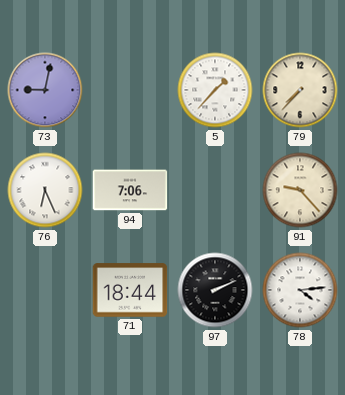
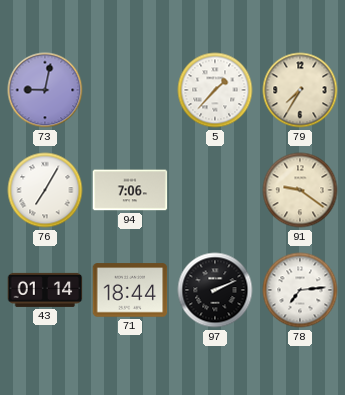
79: 7:37 -> 7:35
76: 6:26 -> 7:05
91: 9:23 -> 9:21
43: none -> 01:14
78: 4:14 -> 7:14
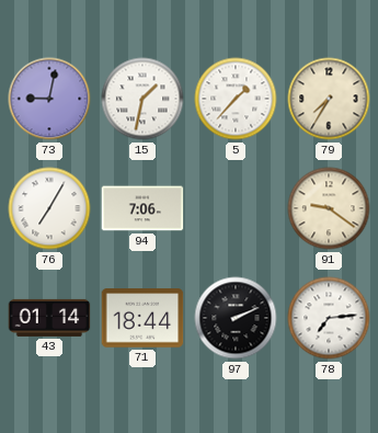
15: none -> 1:32
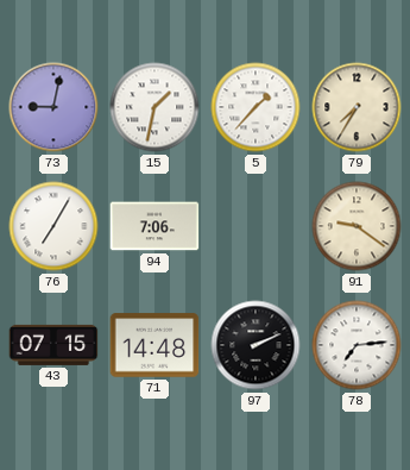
43: 01:14 -> 07:15
71: 18:44 -> 14:48
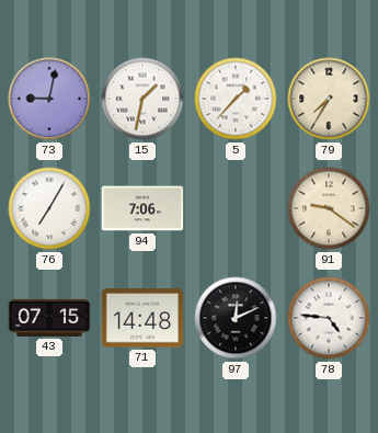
97: 2:11 -> 12:11
78: 7:14 -> 4:46
